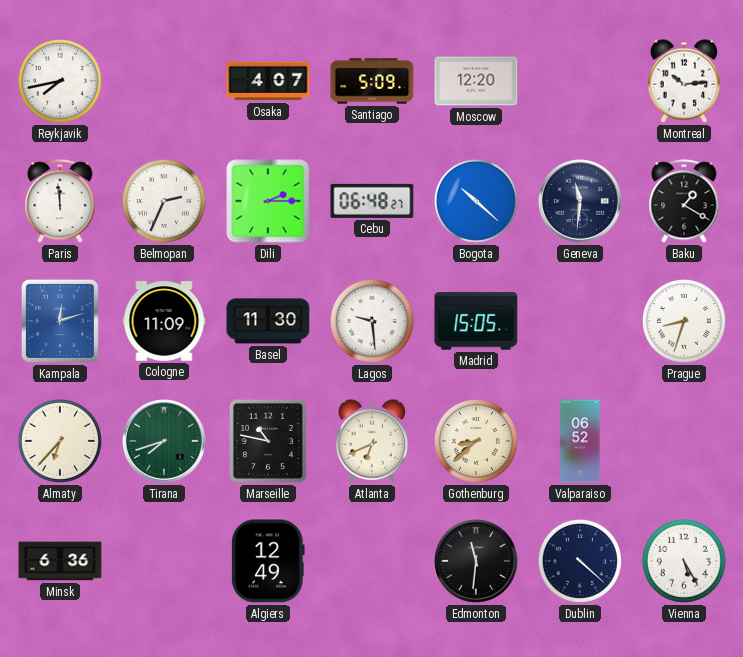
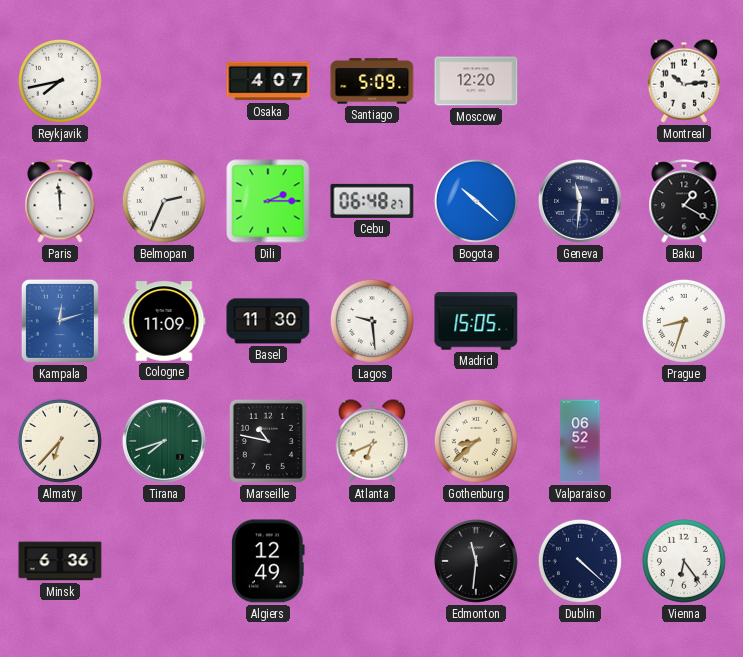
Vienna: 5:25 -> 6:24
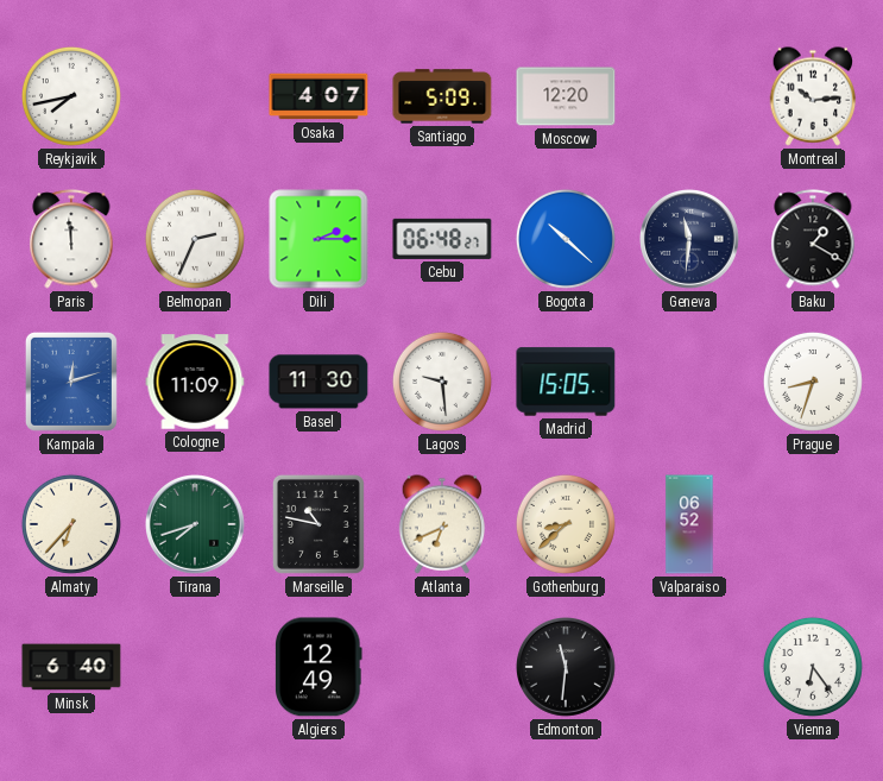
Minsk: 6:36 -> 6:40
Dublin: 4:22 -> none
